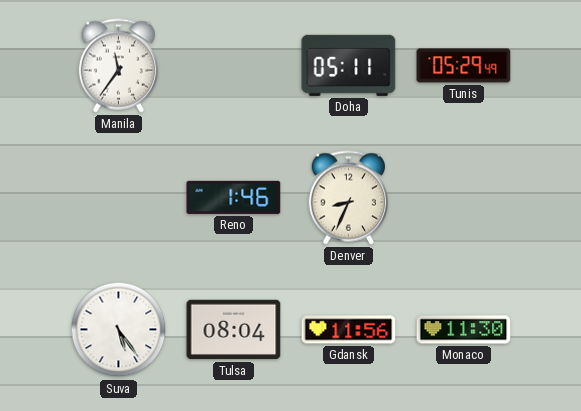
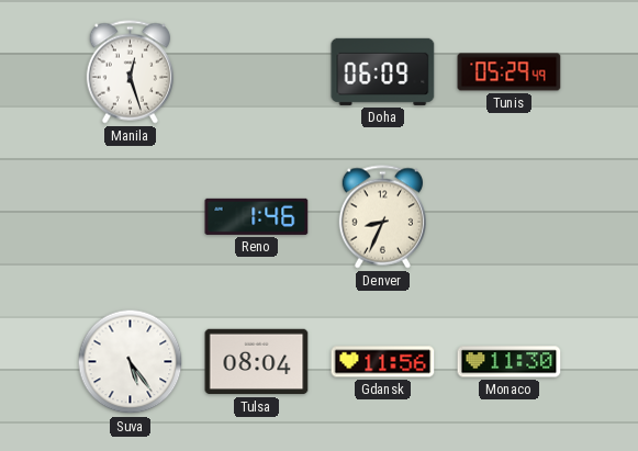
Manila: 11:36 -> 12:27
Doha: 05:11 -> 06:09
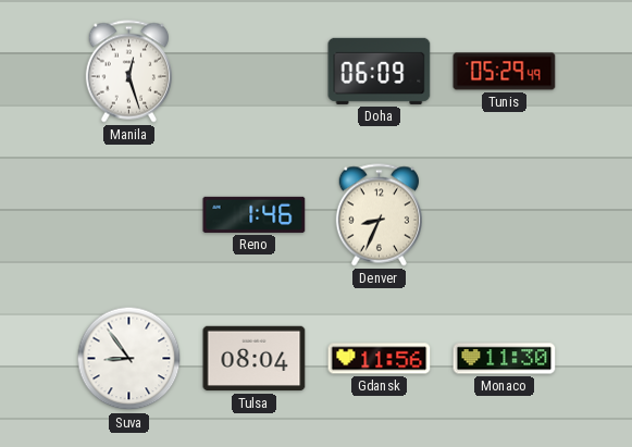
Suva: 5:24 -> 8:54
